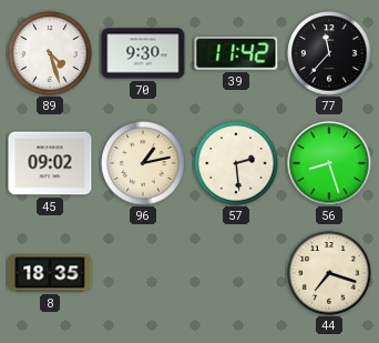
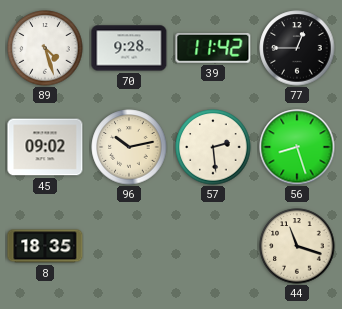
70: 9:30 -> 9:28
77: 11:37 -> 12:45
96: 1:13 -> 10:13
44: 7:18 -> 11:18
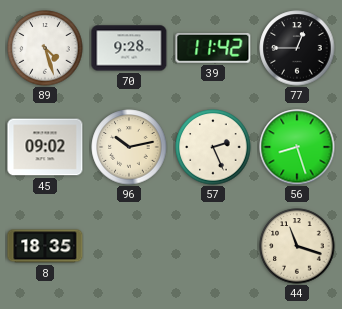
57: 2:29 -> 2:26
